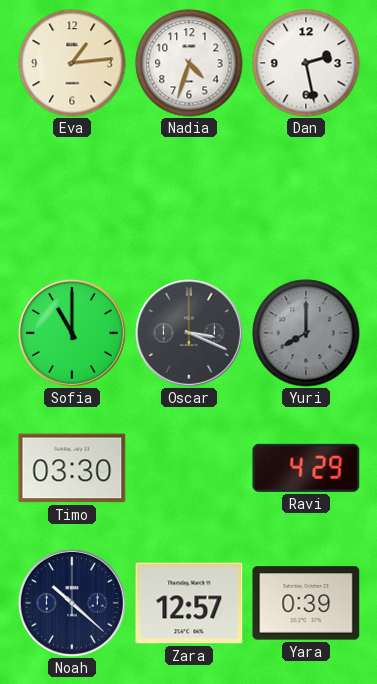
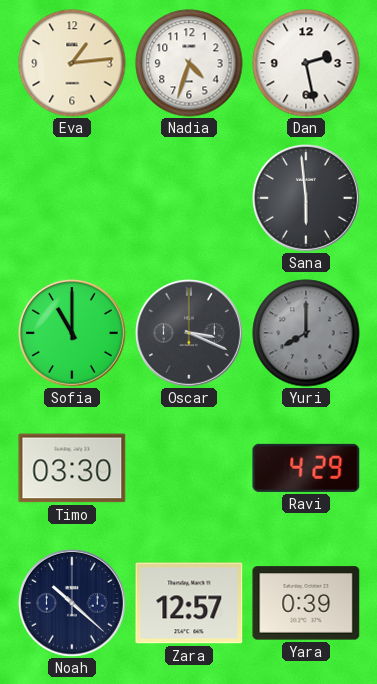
Sana: none -> 5:59
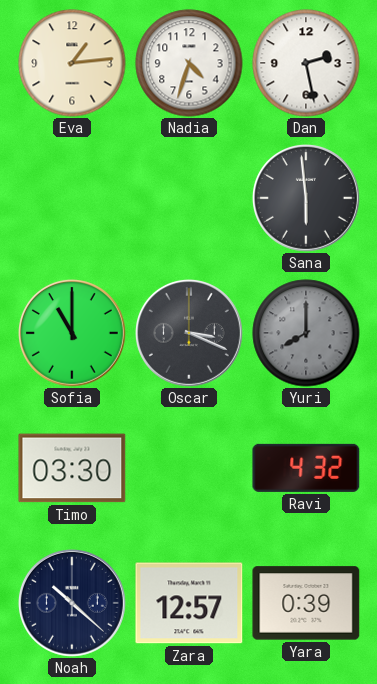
Ravi: 4:29 -> 4:32
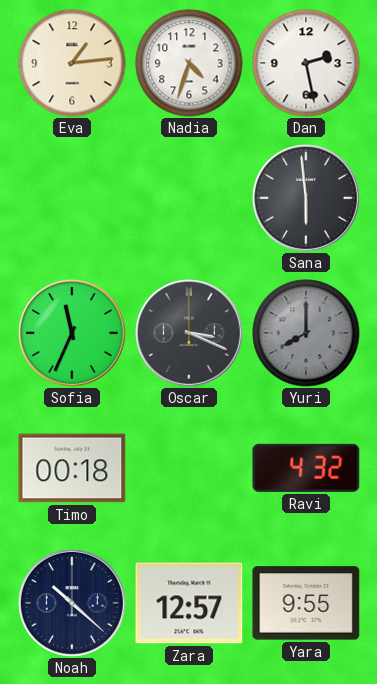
Sofia: 11:00 -> 11:34
Timo: 03:30 -> 00:18
Yara: 0:39 -> 9:55
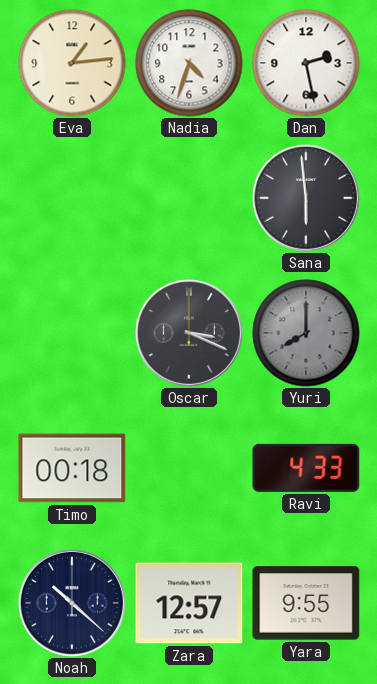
Sofia: 11:34 -> none
Ravi: 4:32 -> 4:33
